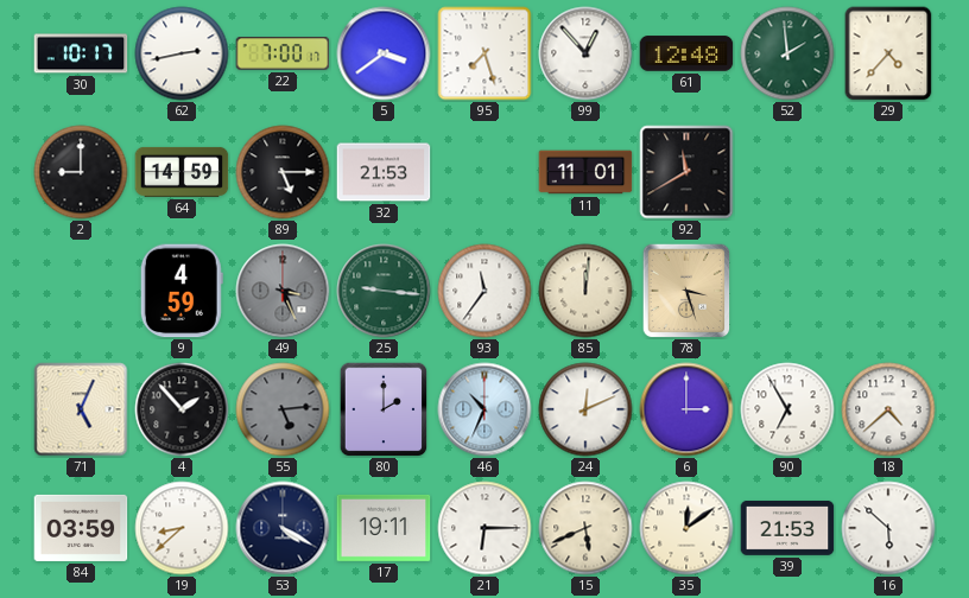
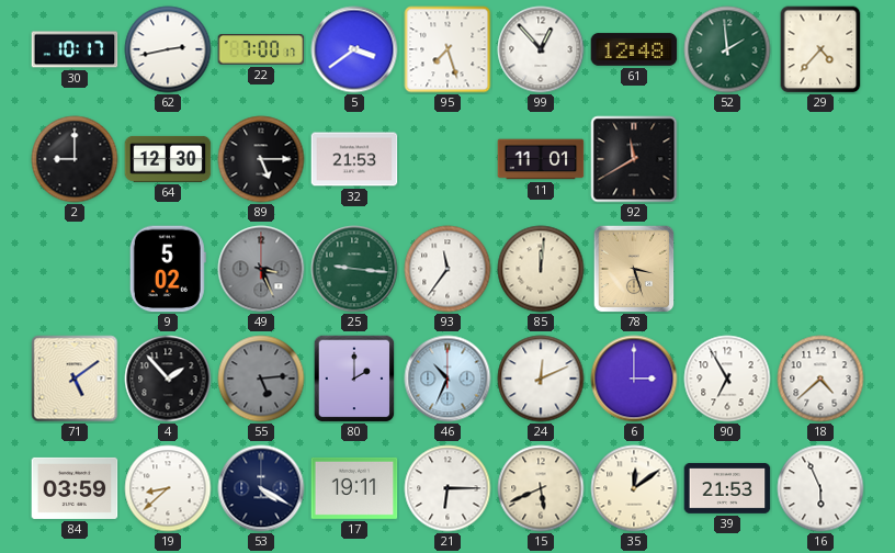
64: 14:59 -> 12:30
9: 4:59 -> 5:02
71: 5:04 -> 5:09
16: 5:52 -> 5:56
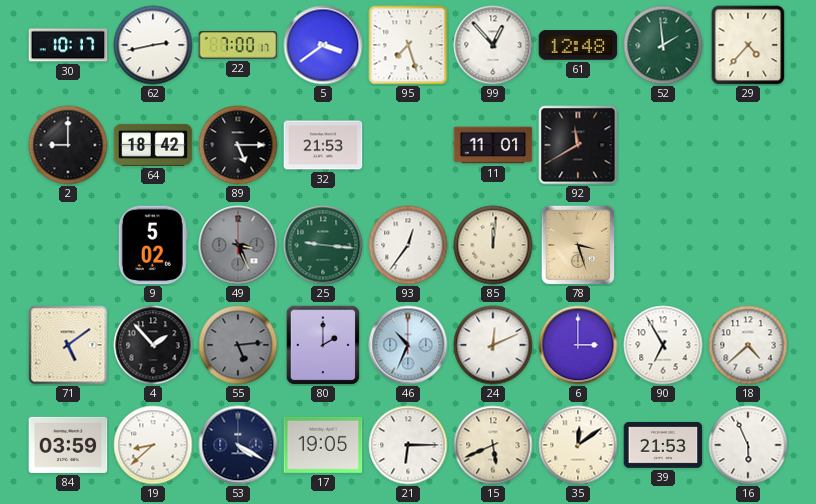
64: 12:30 -> 18:42
93: 11:36 -> 12:36
17: 19:11 -> 19:05
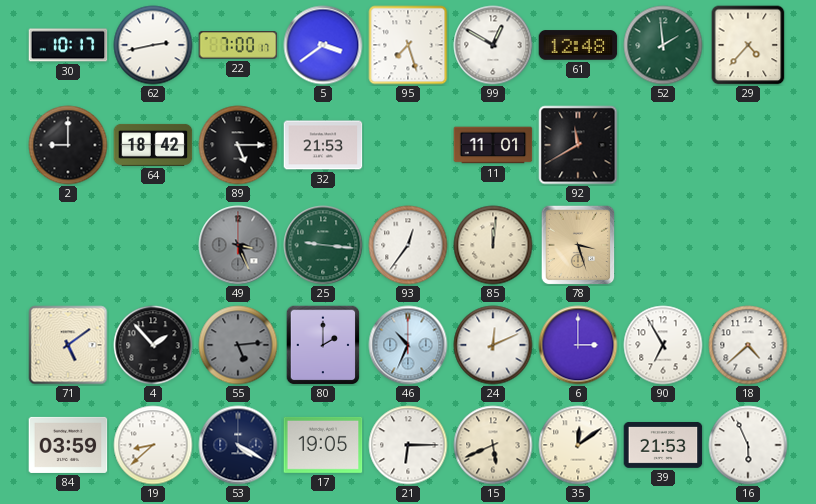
99: 12:53 -> 12:50
9: 5:02 -> none
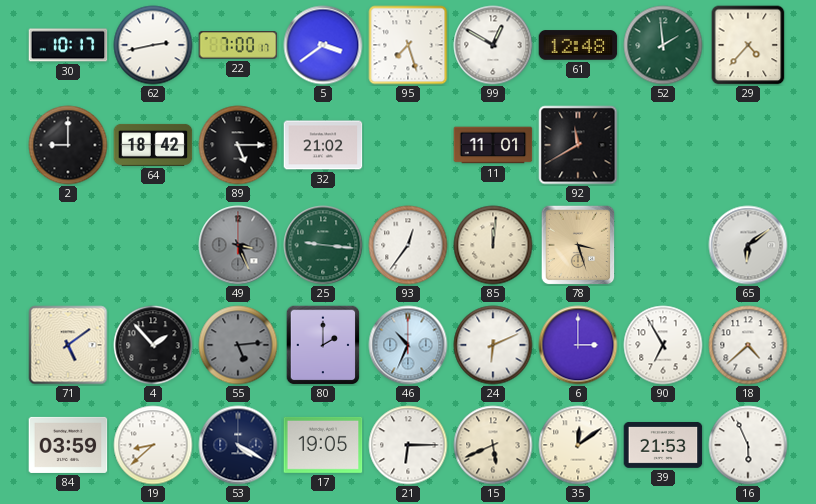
32: 21:53 -> 21:02
65: none -> 6:09
24: 12:11 -> 6:11
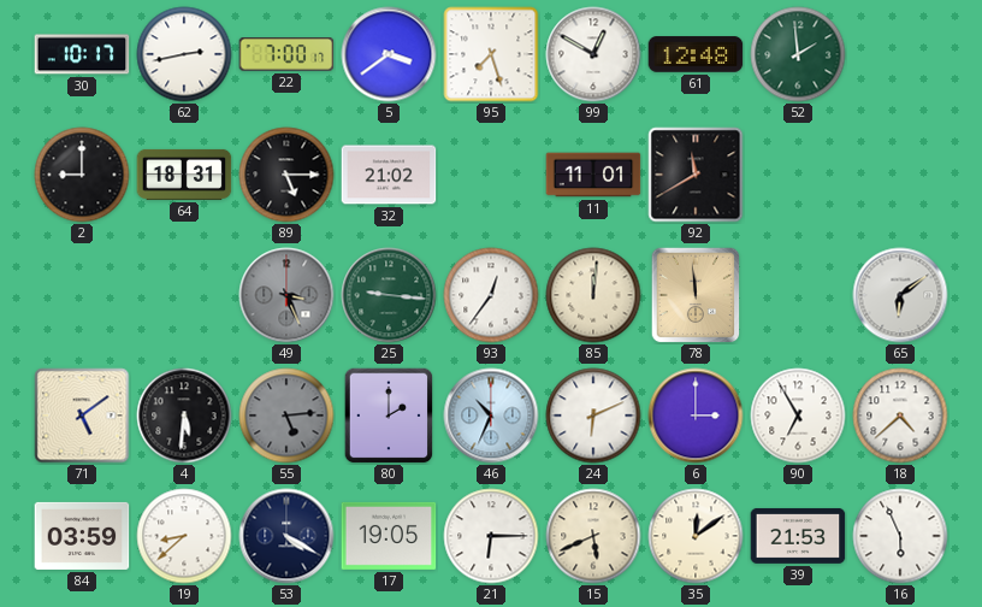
29: 4:37 -> none
64: 18:42 -> 18:31
78: 3:27 -> 11:59
4: 1:53 -> 5:31
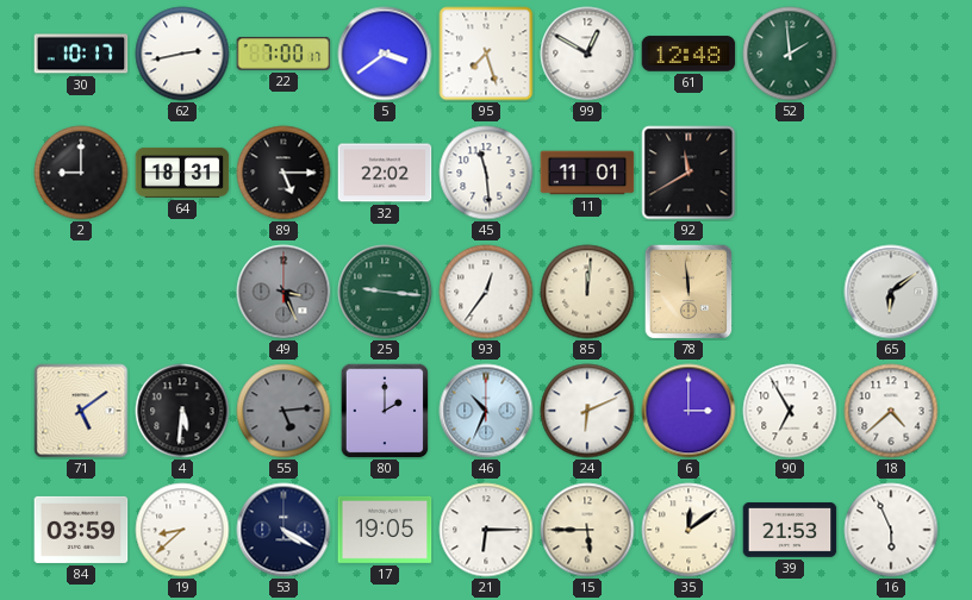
32: 21:02 -> 22:02
45: none -> 11:29
15: 5:41 -> 5:45
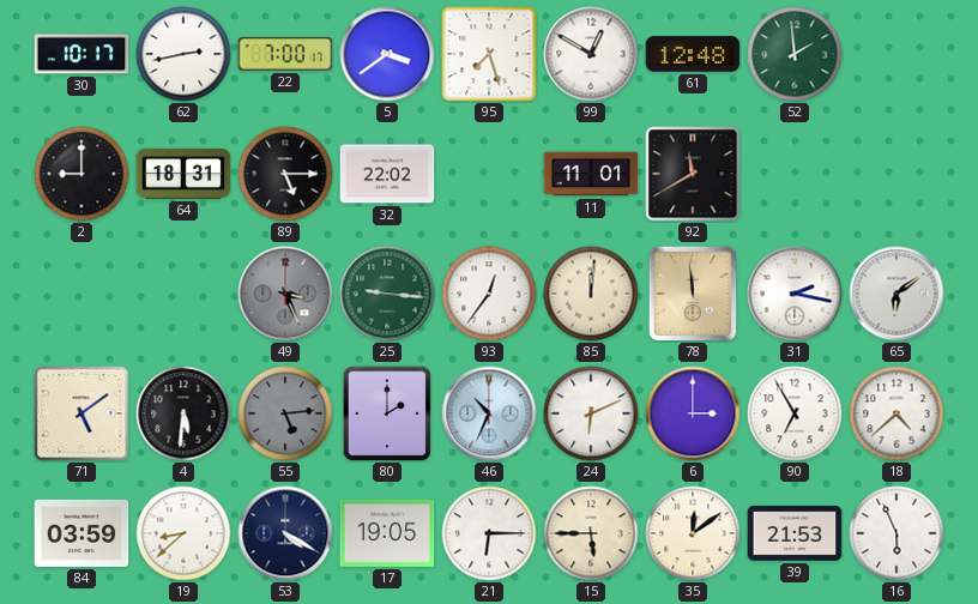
45: 11:29 -> none
31: none -> 2:17
